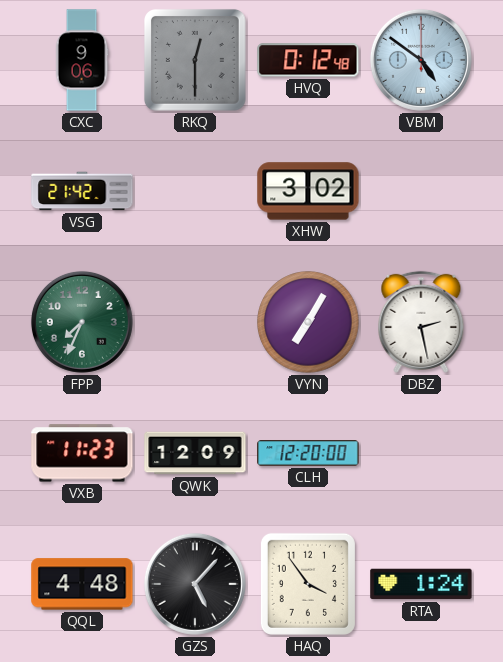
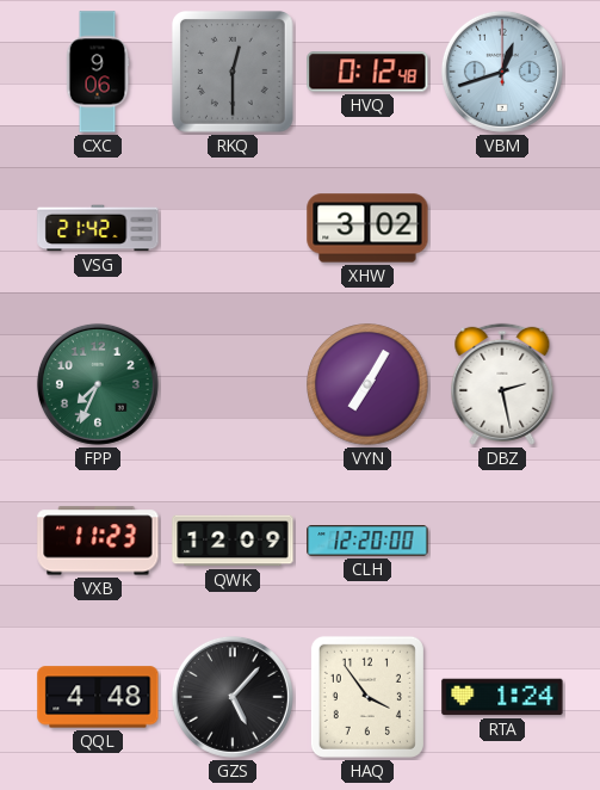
VBM: 4:51 -> 12:42
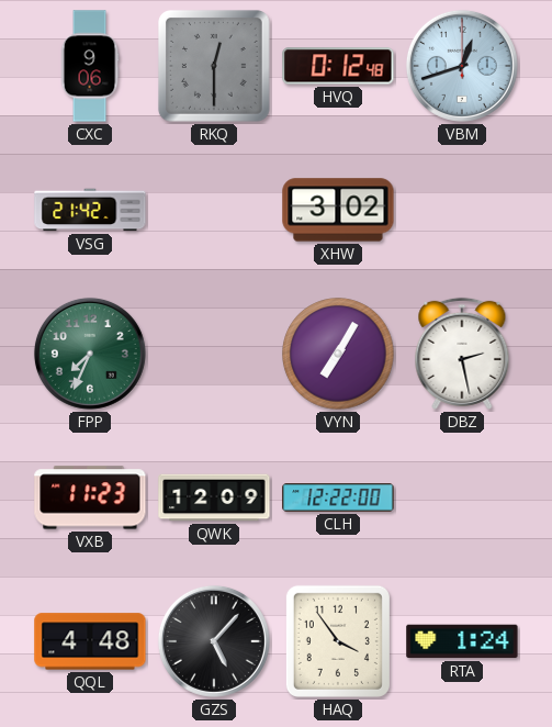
CLH: 12:20 -> 12:22
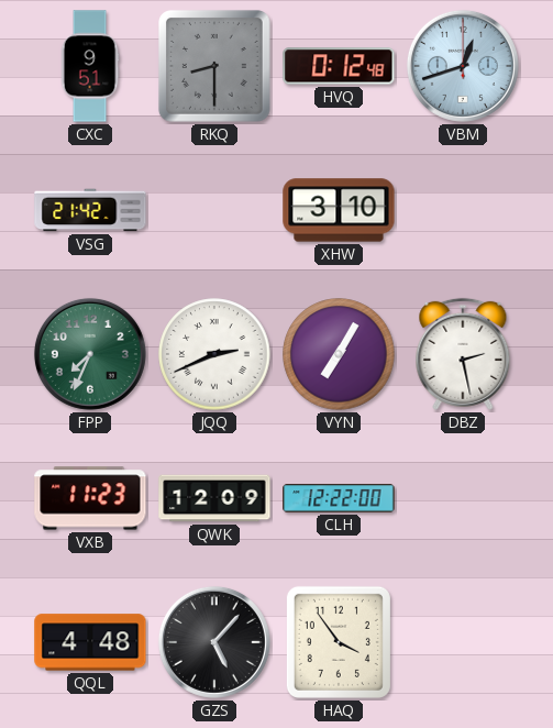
CXC: 9:06 -> 9:51
RKQ: 12:30 -> 8:30
XHW: 3:02 -> 3:10
JQQ: none -> 2:41
RTA: 1:24 -> none
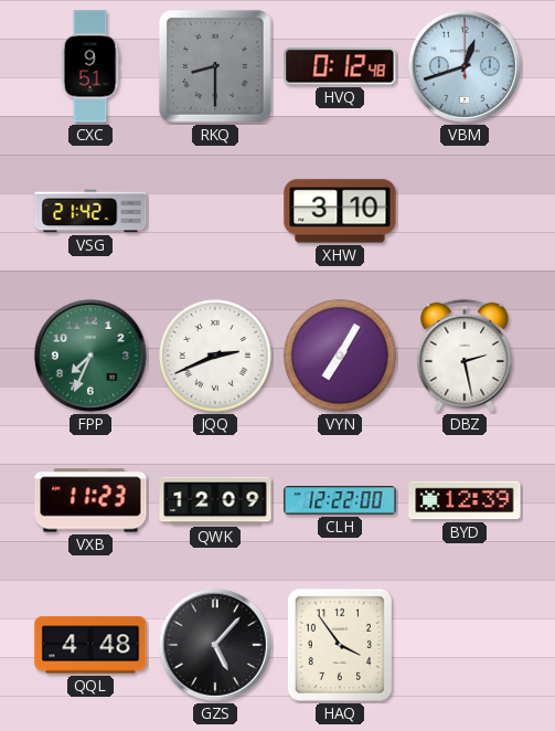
BYD: none -> 12:39
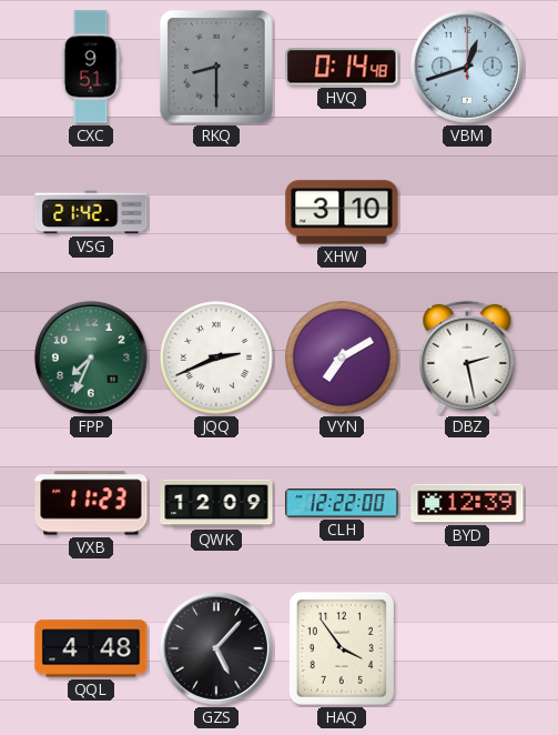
HVQ: 0:12 -> 0:14
VYN: 7:05 -> 7:10
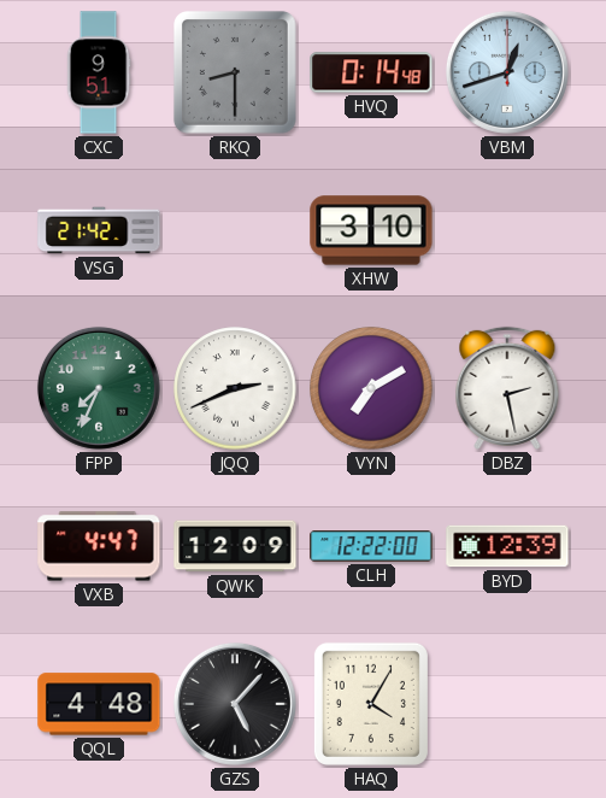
VXB: 11:23 -> 4:47
HAQ: 3:54 -> 4:05
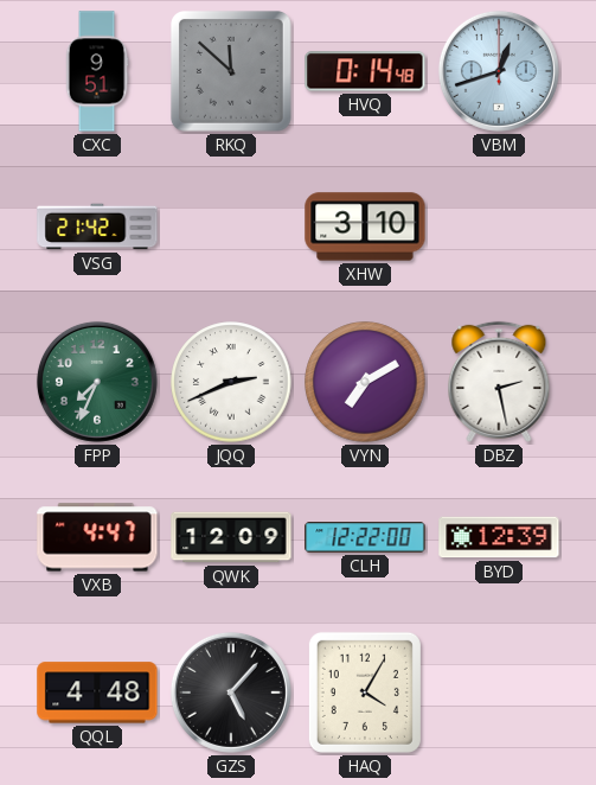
RKQ: 8:30 -> 11:52
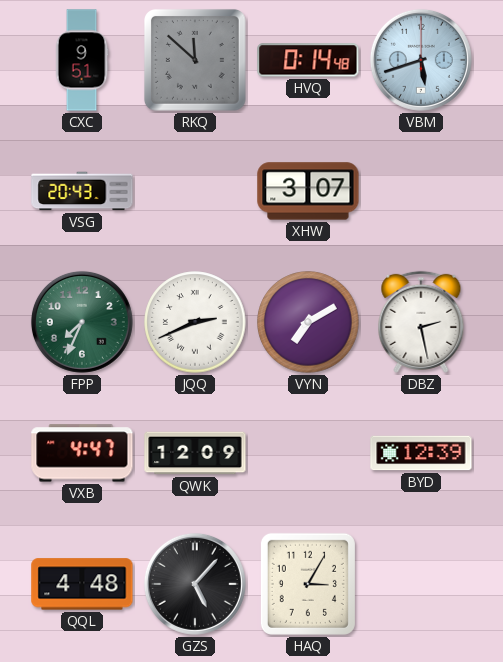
VBM: 12:42 -> 5:42
VSG: 21:42 -> 20:43
XHW: 3:10 -> 3:07
CLH: 12:22 -> none
HAQ: 4:05 -> 3:05
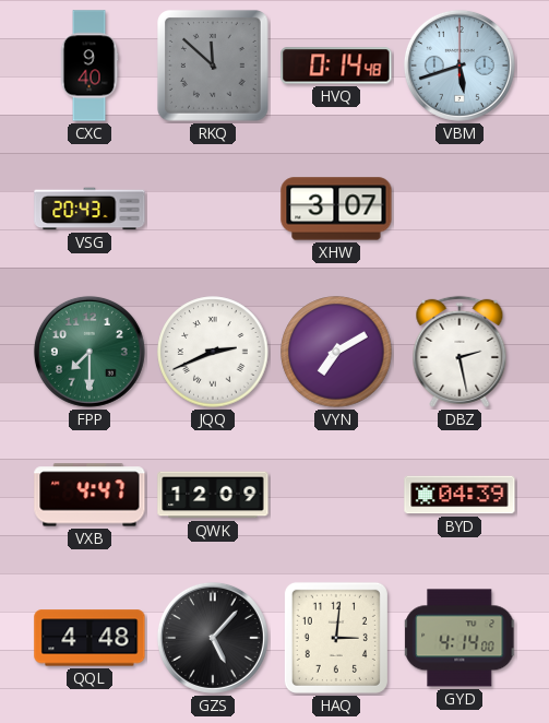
CXC: 9:51 -> 9:40
FPP: 7:34 -> 7:30
BYD: 12:39 -> 04:39
HAQ: 3:05 -> 3:01
GYD: none -> 4:14
